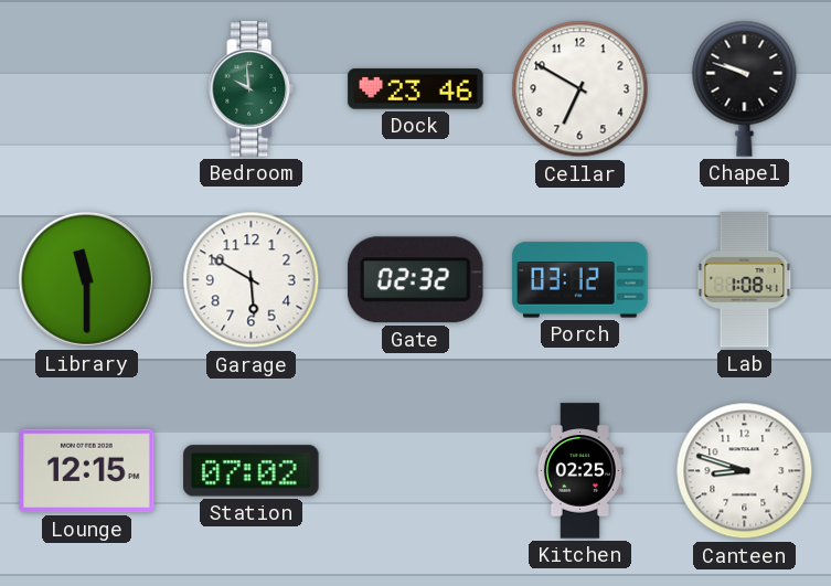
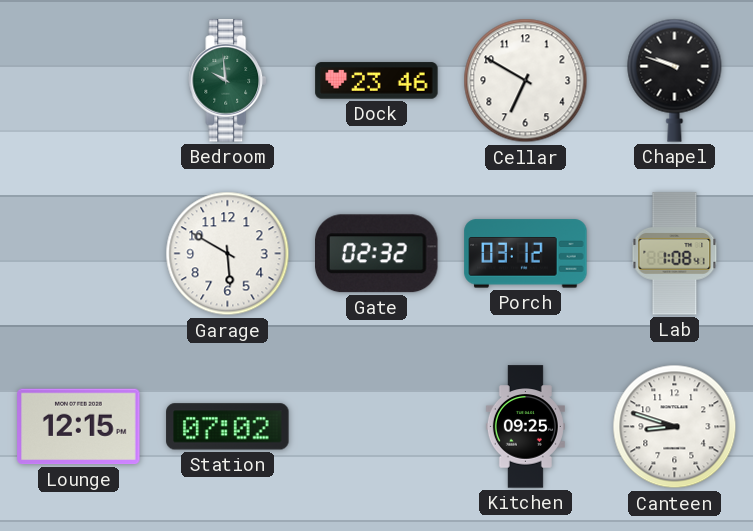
Library: 11:30 -> none
Kitchen: 02:25 -> 09:25
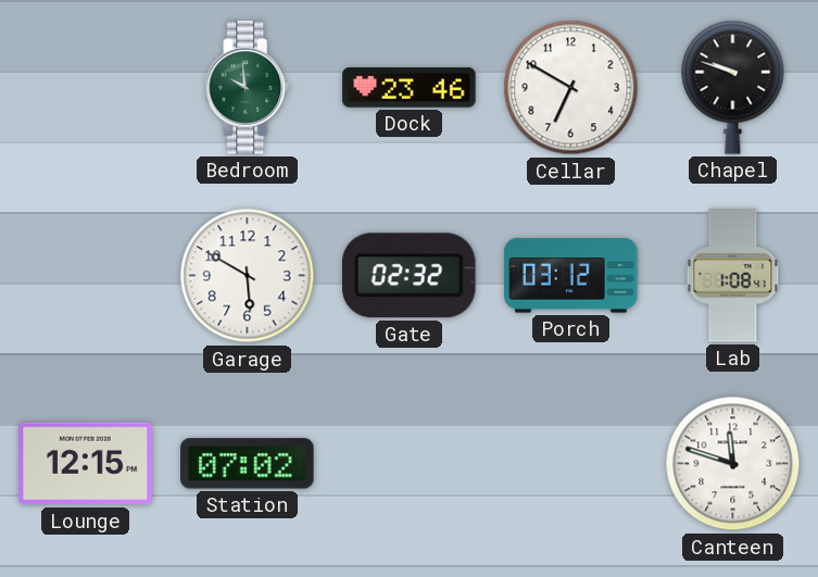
Kitchen: 09:25 -> none
Canteen: 8:48 -> 11:48
